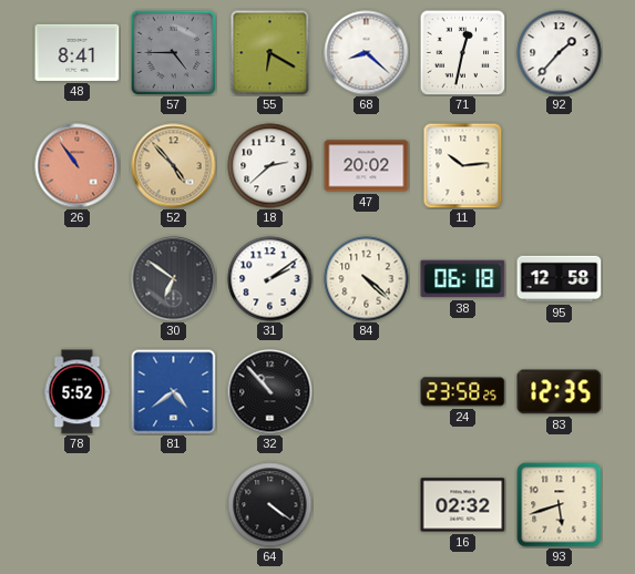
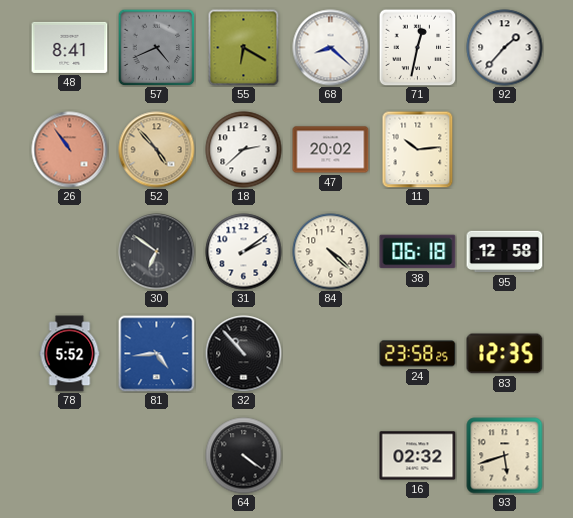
57: 4:45 -> 4:41
81: 4:39 -> 4:44
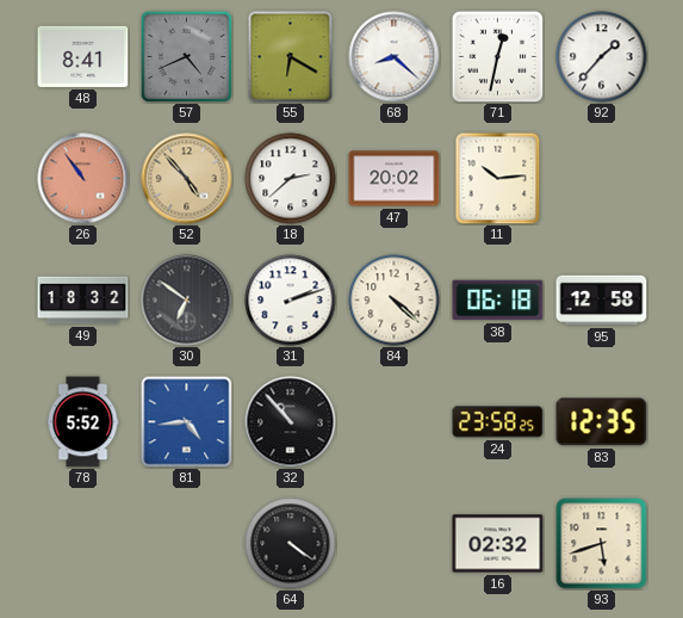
49: none -> 18:32
31: 2:09 -> 2:12
